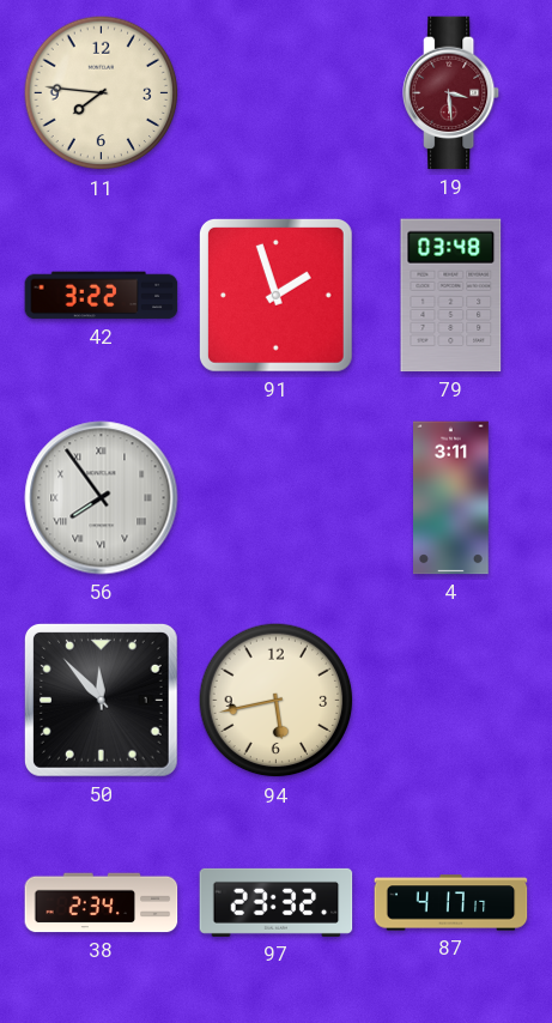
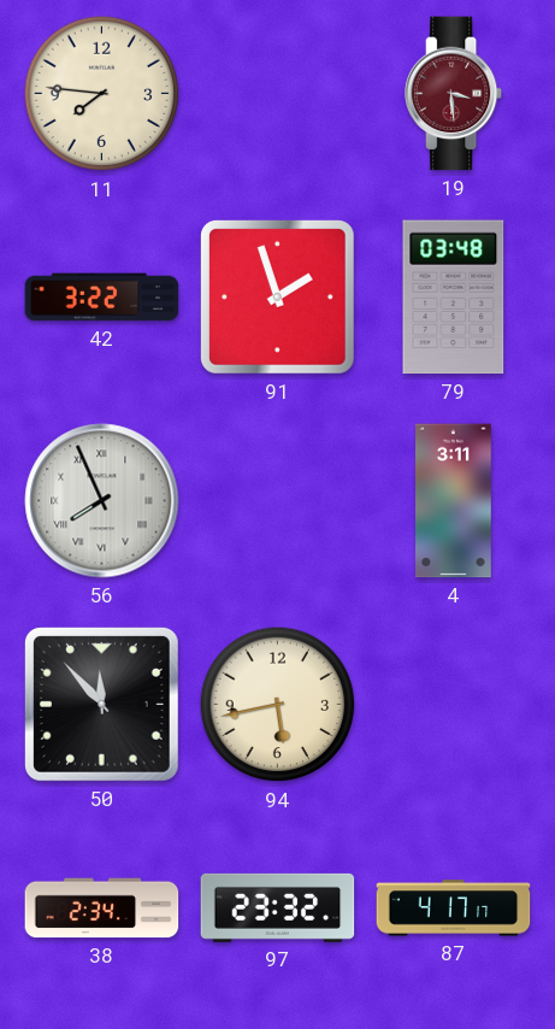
56: 7:54 -> 7:56
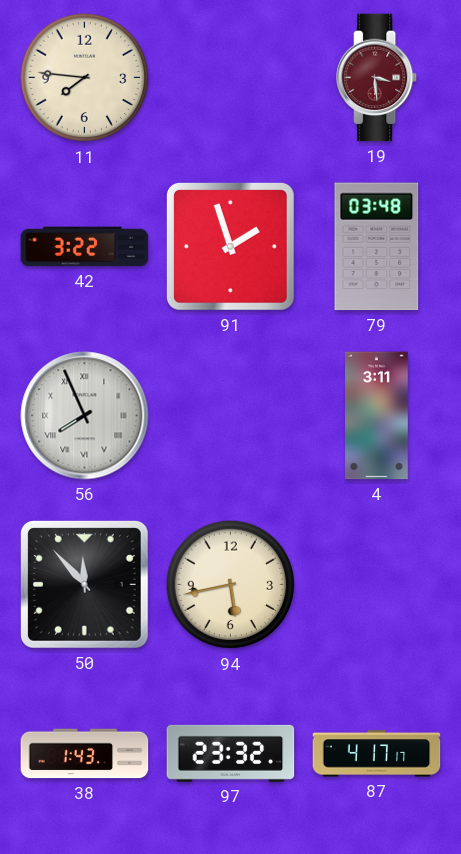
38: 2:34 -> 1:43
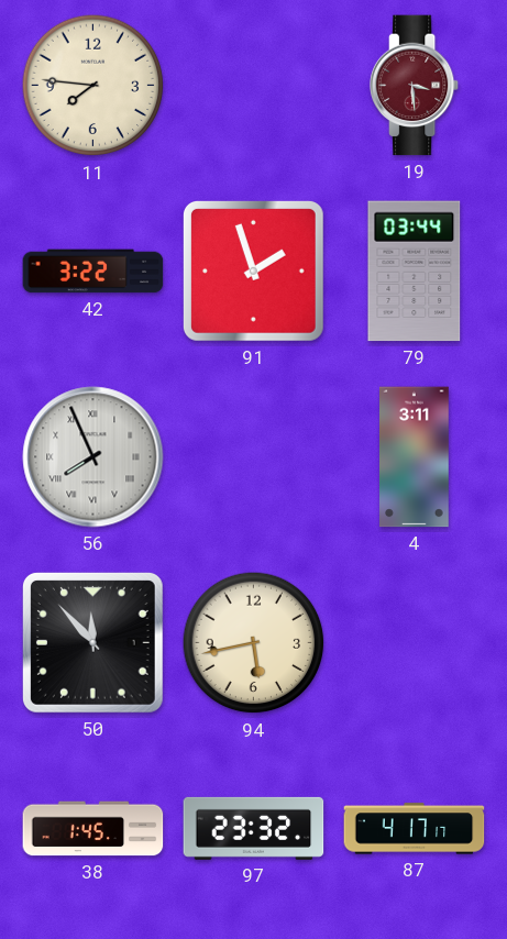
79: 03:48 -> 03:44
38: 1:43 -> 1:45
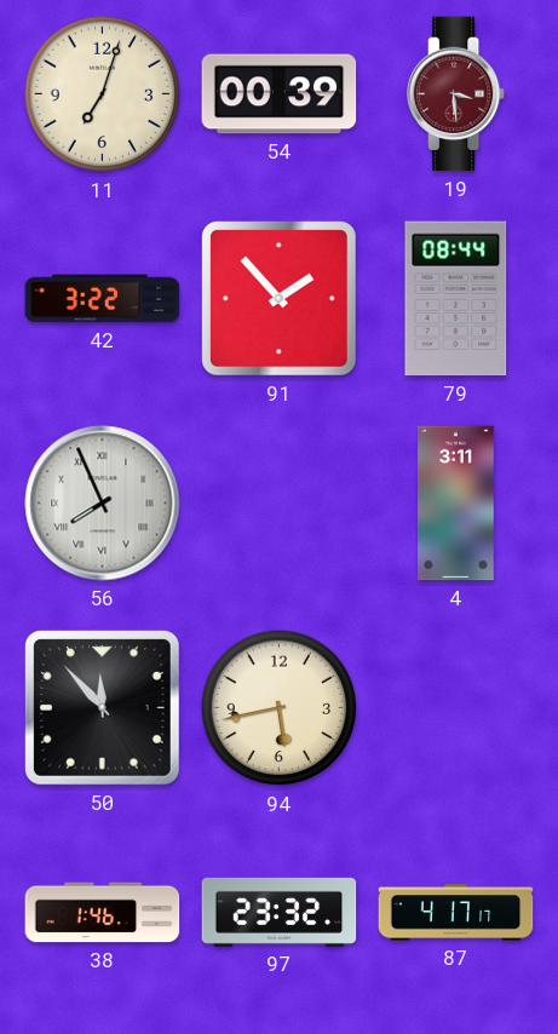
11: 7:46 -> 7:03
54: none -> 00:39
91: 1:57 -> 1:53
79: 03:44 -> 08:44
38: 1:45 -> 1:46
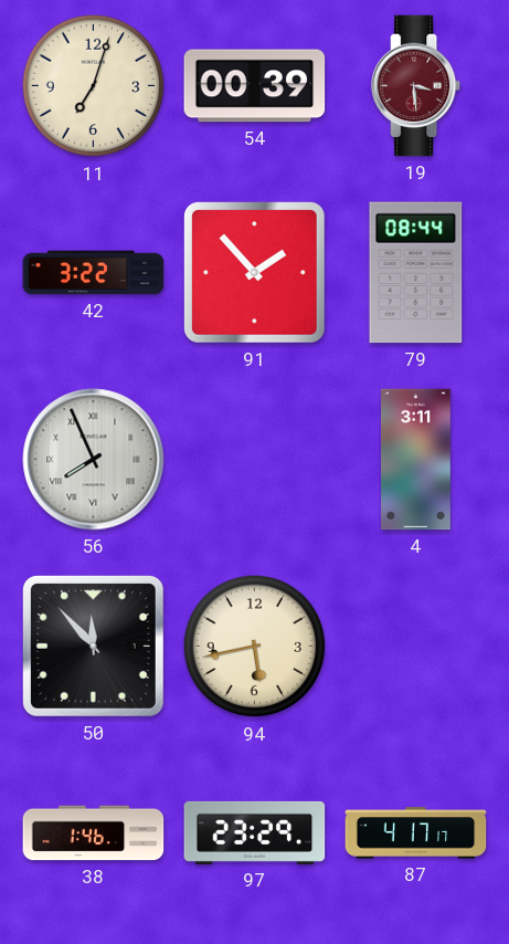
97: 23:32 -> 23:29
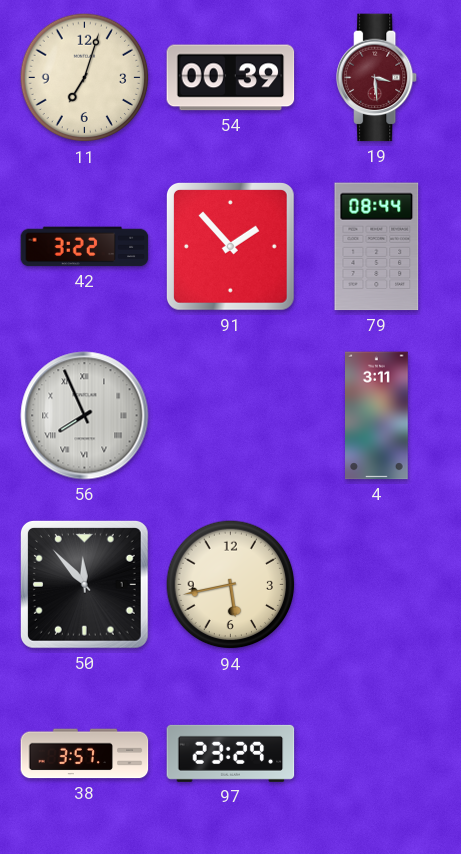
38: 1:46 -> 3:57
87: 4:17 -> none
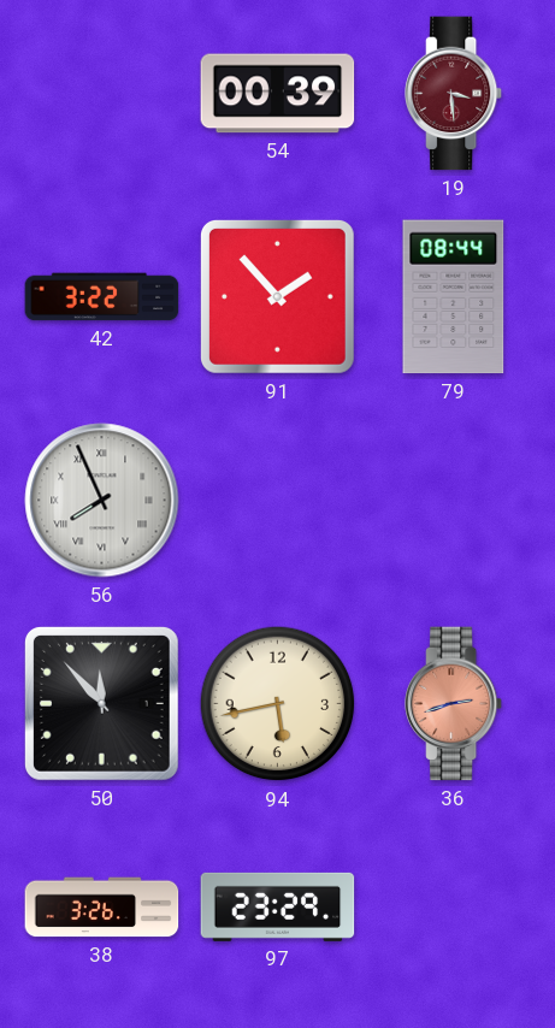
11: 7:03 -> none
4: 3:11 -> none
36: none -> 2:42
38: 3:57 -> 3:26
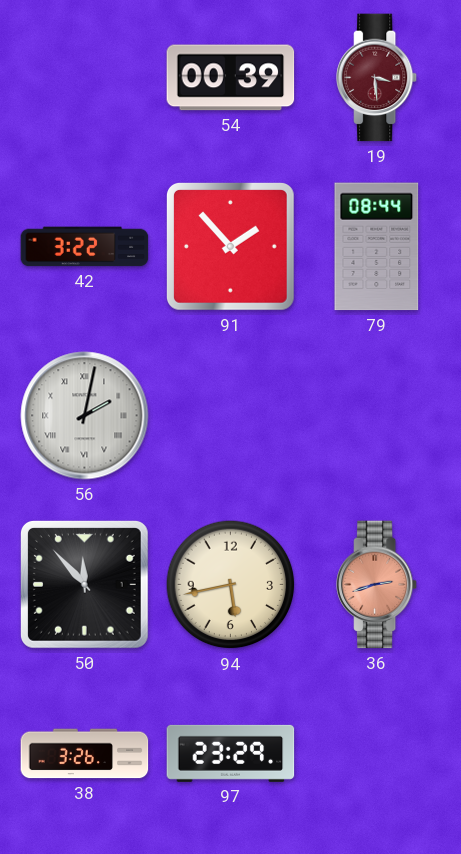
56: 7:56 -> 2:02
